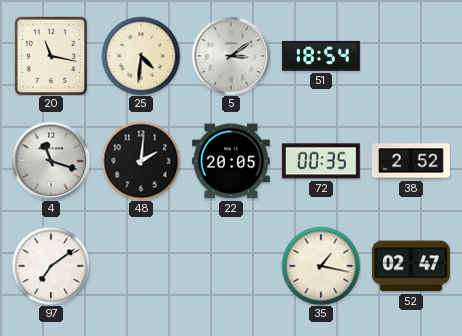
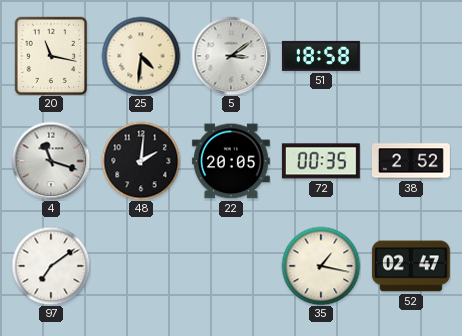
51: 18:54 -> 18:58
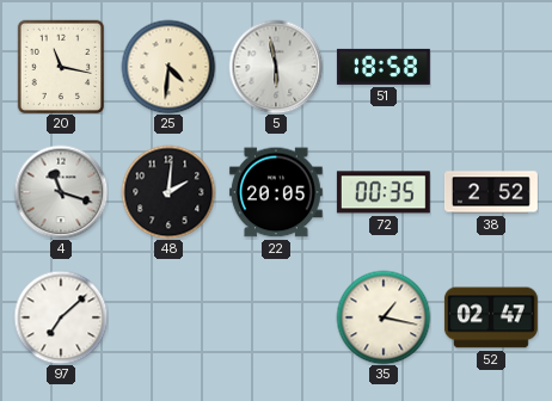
5: 3:09 -> 5:58
97: 7:09 -> 7:08
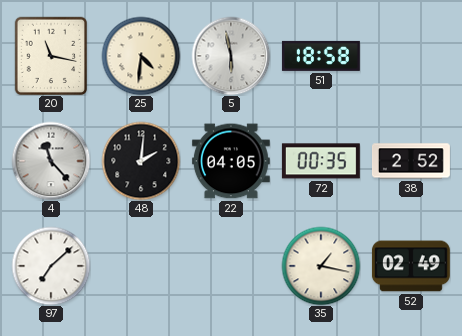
4: 11:18 -> 11:23
22: 20:05 -> 04:05
52: 02:47 -> 02:49
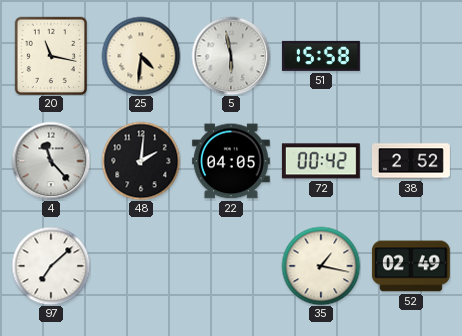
51: 18:58 -> 15:58
72: 00:35 -> 00:42
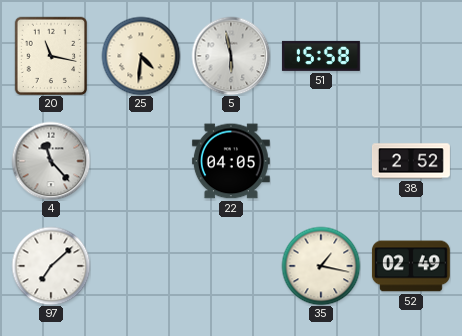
48: 2:01 -> none
72: 00:42 -> none
